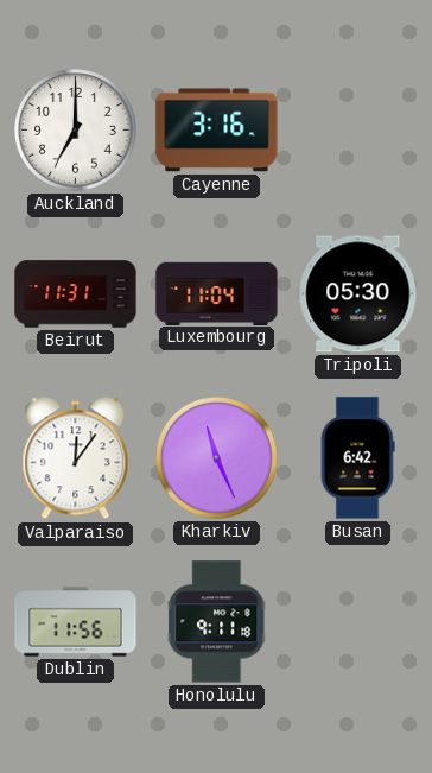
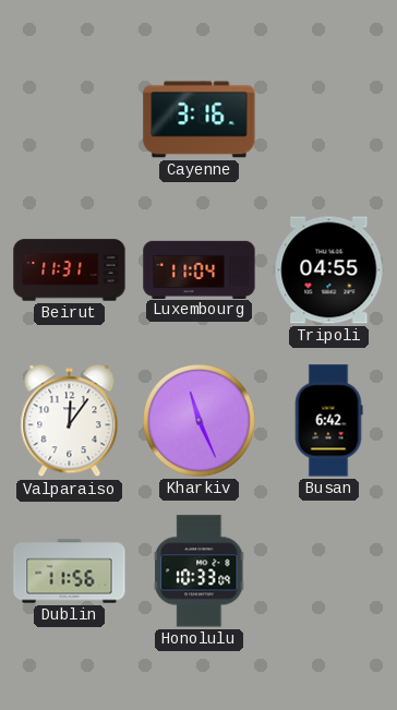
Auckland: 7:00 -> none
Tripoli: 05:30 -> 04:55
Honolulu: 9:11 -> 10:33
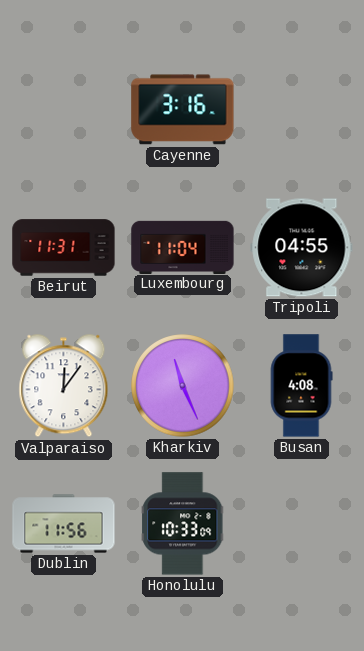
Busan: 6:42 -> 4:08
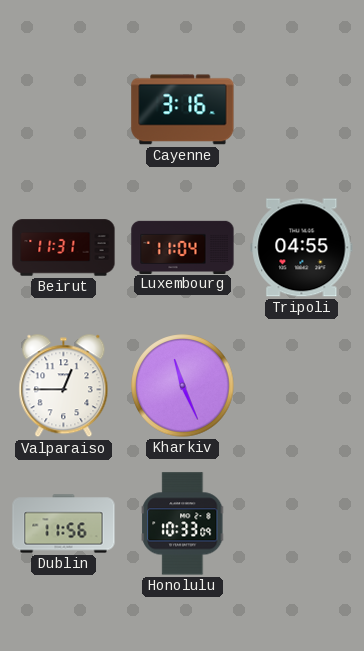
Valparaiso: 12:06 -> 12:45
Busan: 4:08 -> none
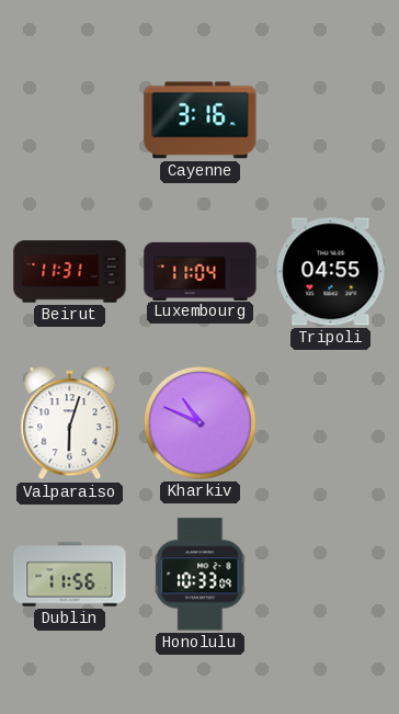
Valparaiso: 12:45 -> 6:03
Kharkiv: 11:26 -> 10:49
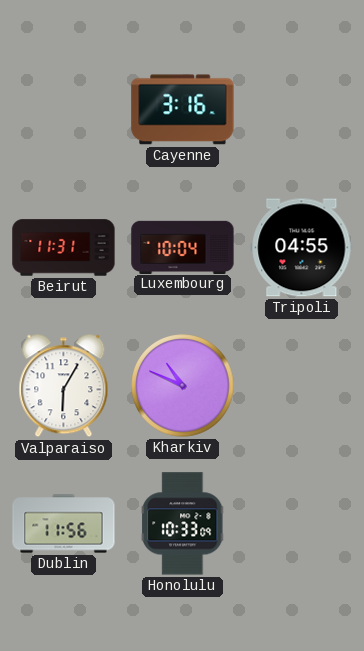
Luxembourg: 11:04 -> 10:04
Valparaiso: 6:03 -> 6:05
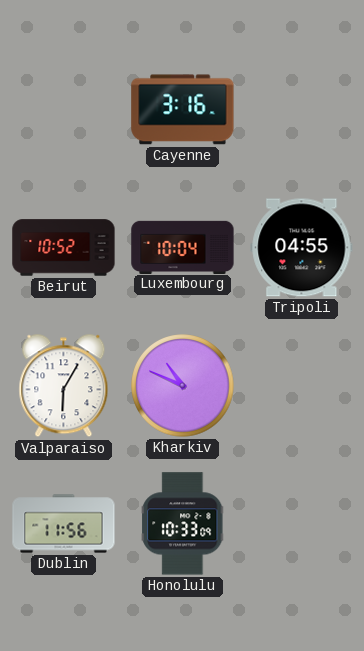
Beirut: 11:31 -> 10:52
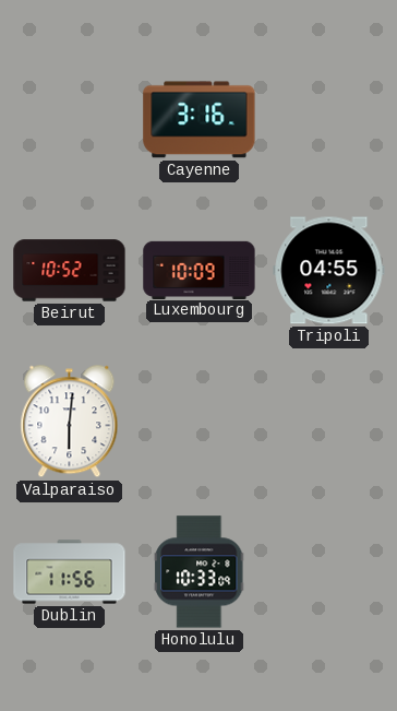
Luxembourg: 10:04 -> 10:09
Valparaiso: 6:05 -> 6:01
Kharkiv: 10:49 -> none
